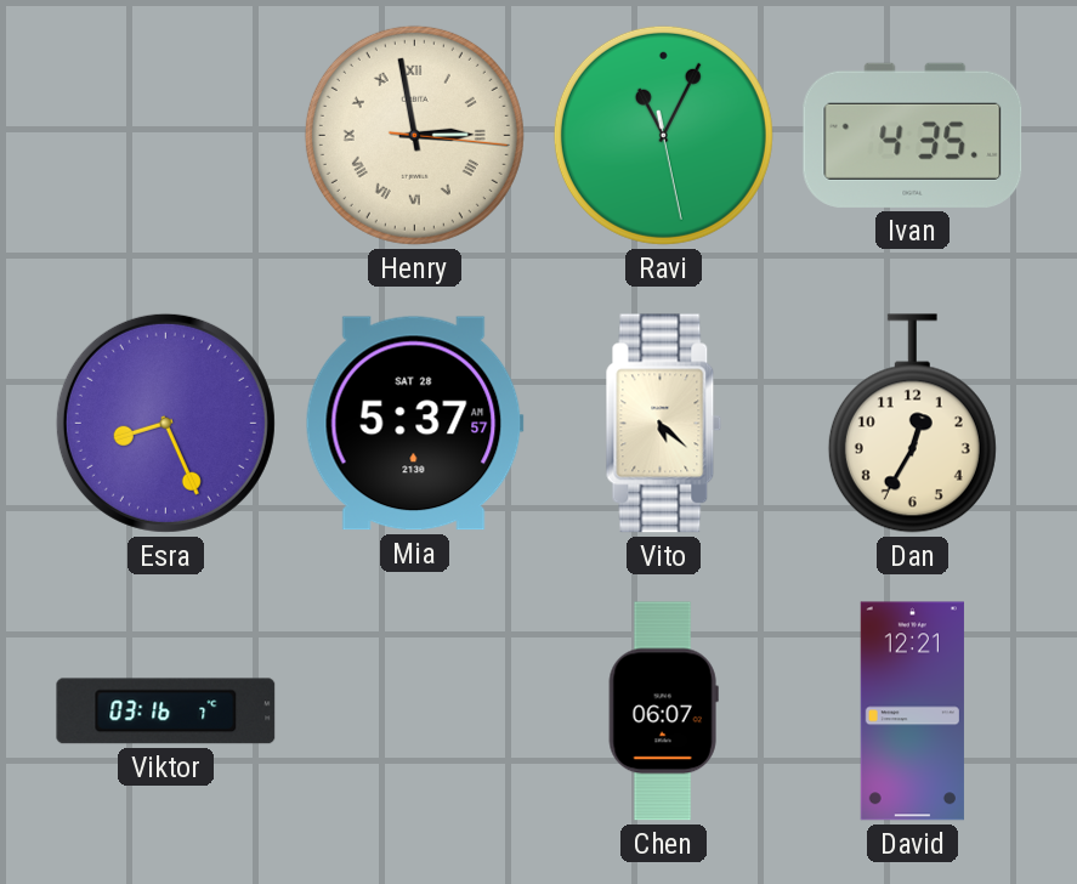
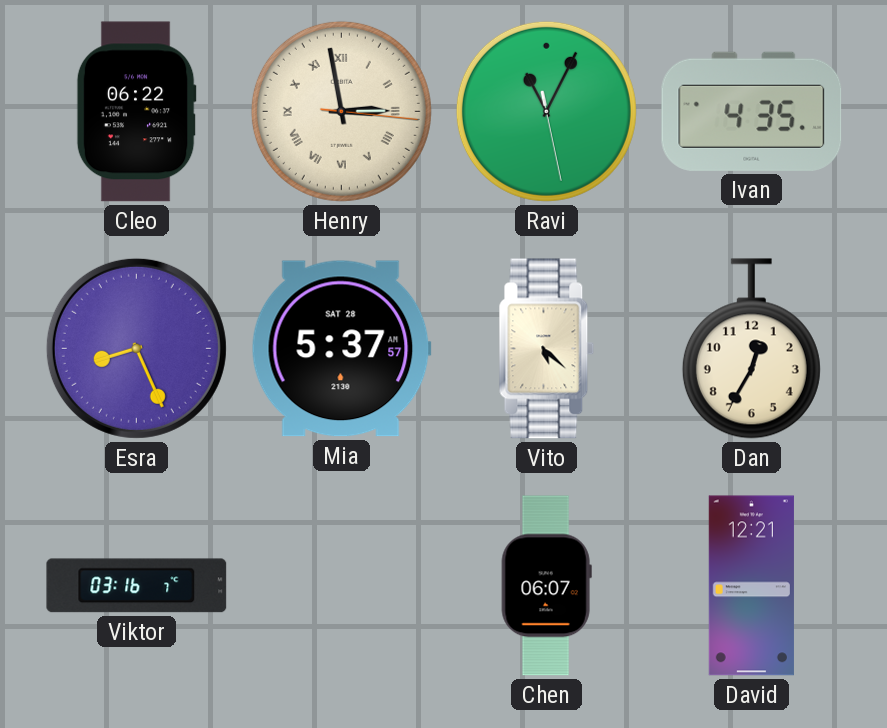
Cleo: none -> 06:22
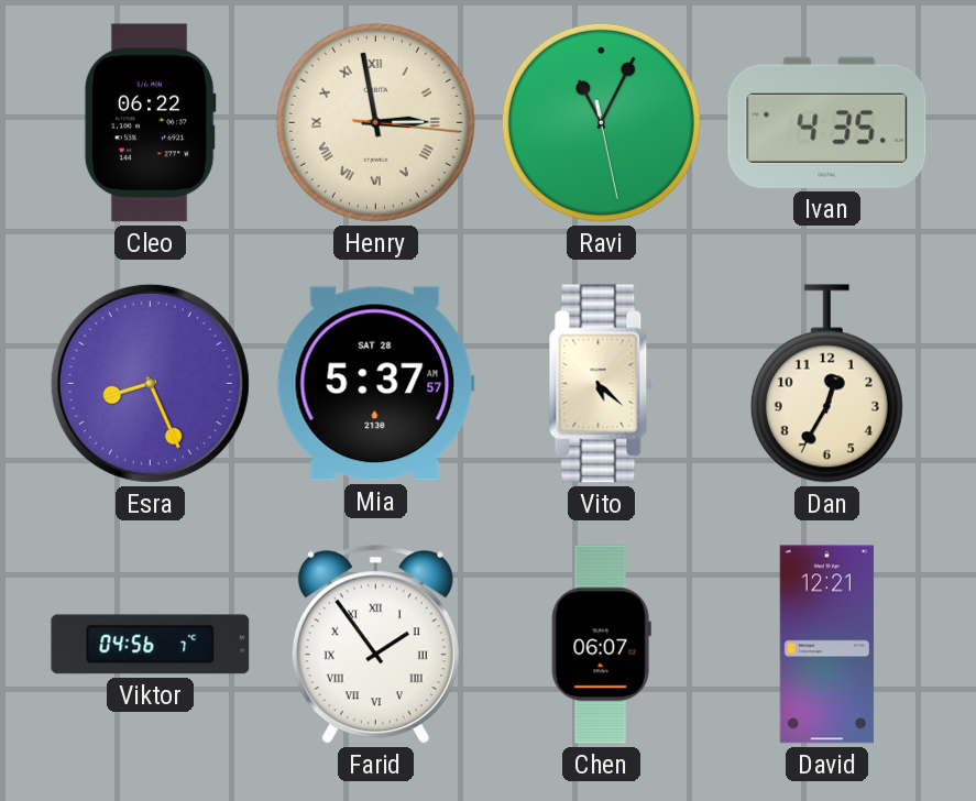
Viktor: 03:16 -> 04:56
Farid: none -> 1:54
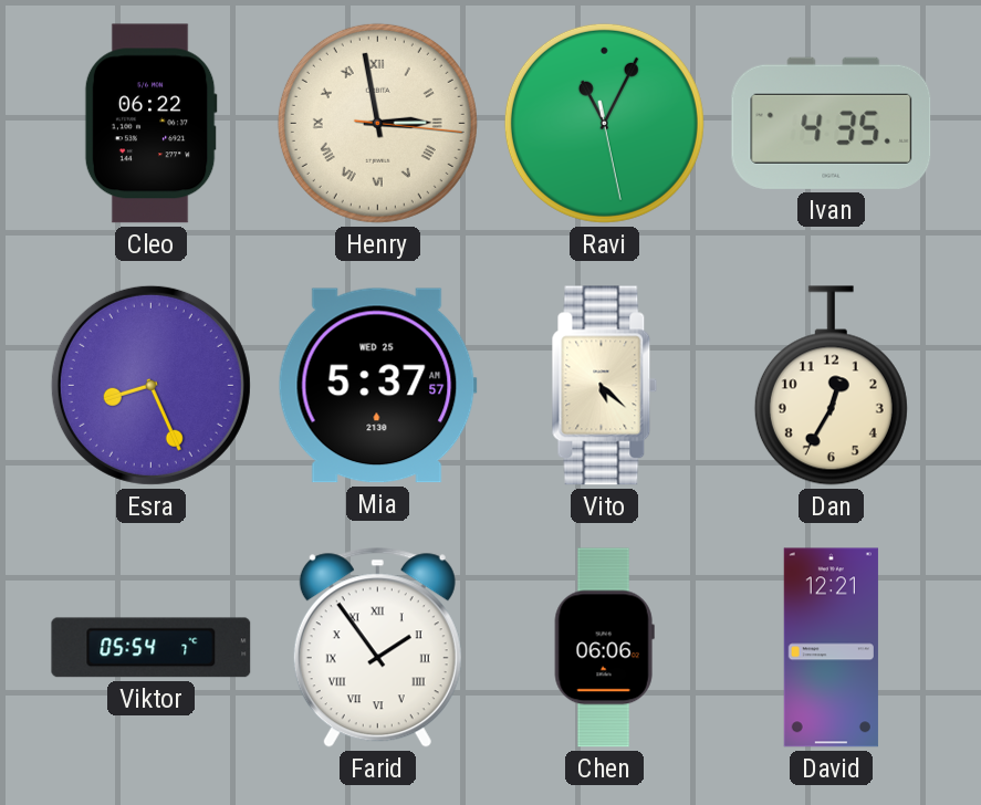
Mia date: SAT 28 -> WED 25
Viktor: 04:56 -> 05:54
Chen: 06:07 -> 06:06
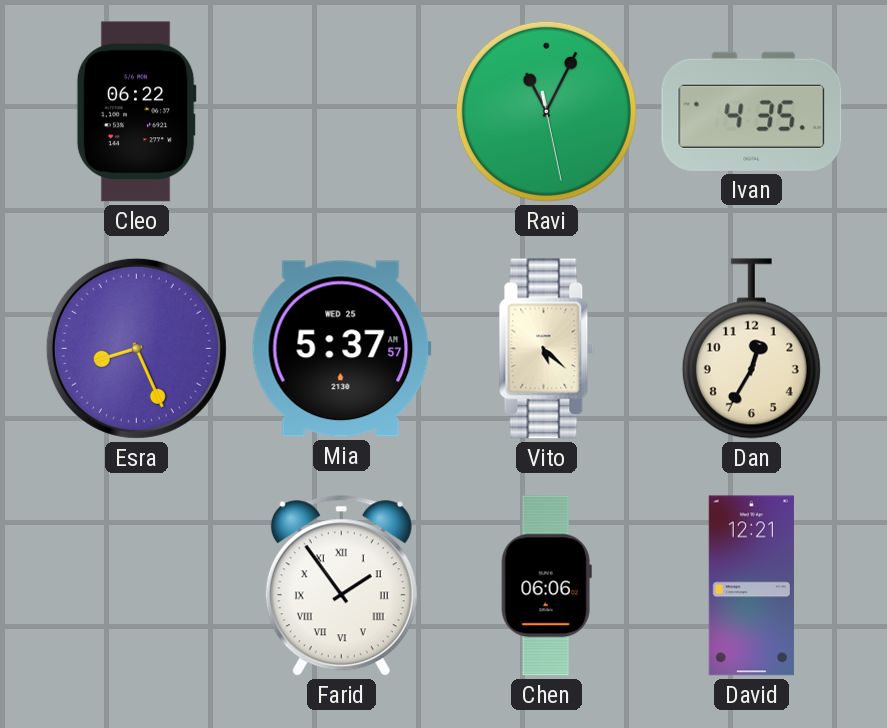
Henry: 2:58 -> none
Viktor: 05:54 -> none
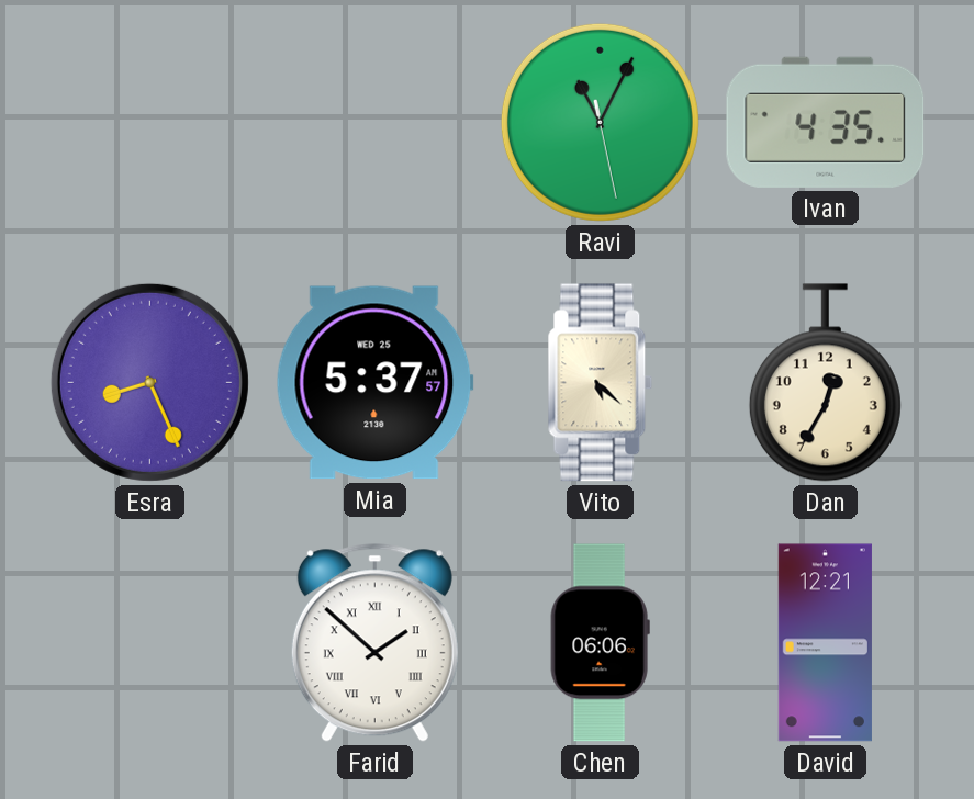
Cleo: 06:22 -> none
Farid: 1:54 -> 1:52
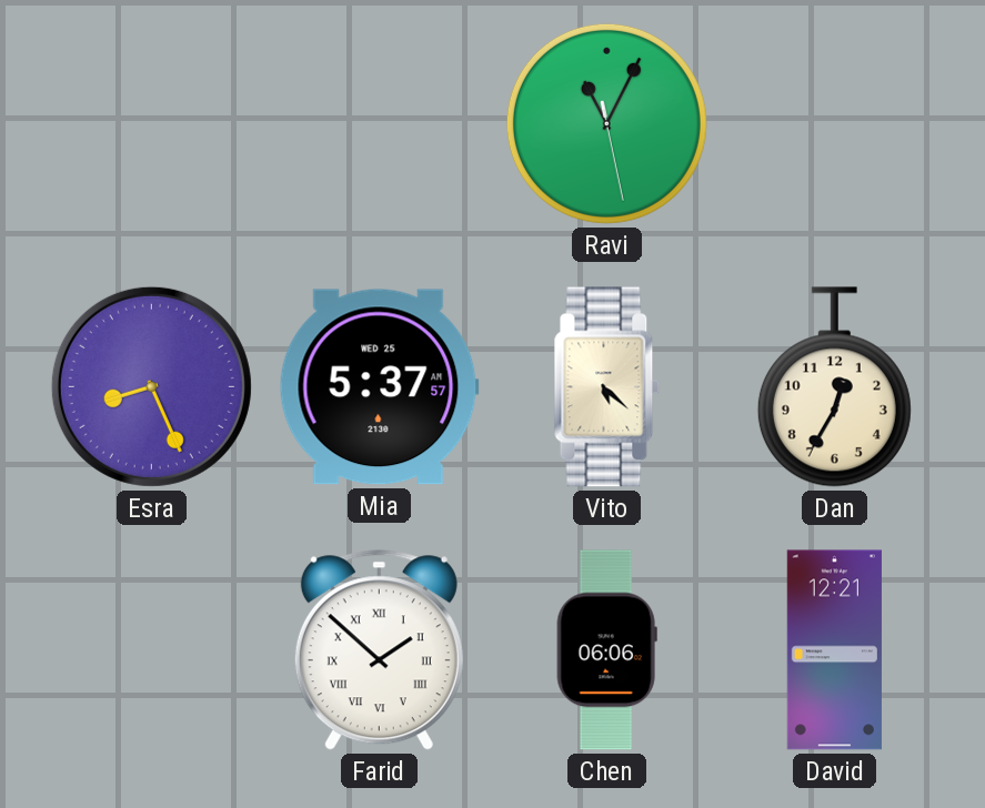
Ivan: 4:35 -> none
